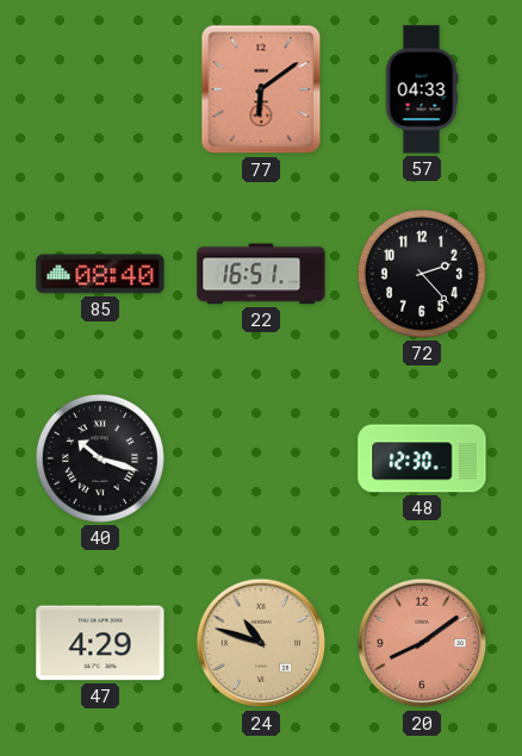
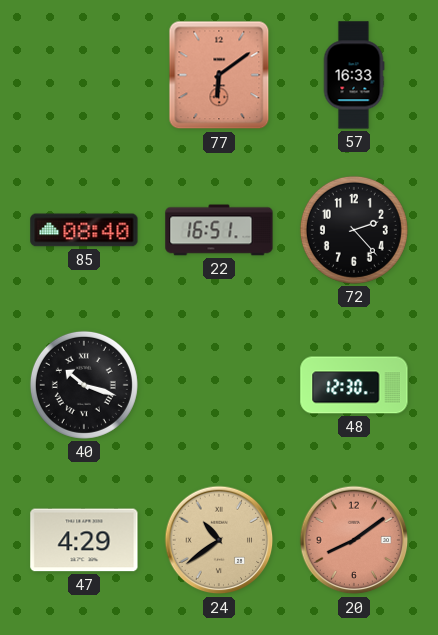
57: 04:33 -> 16:33
24: 10:48 -> 10:39
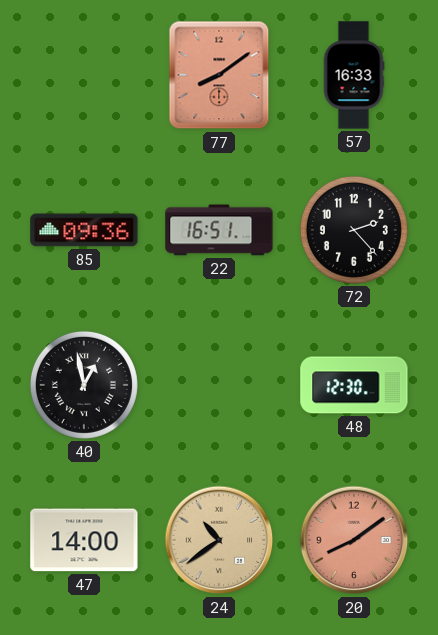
77: 6:09 -> 8:09
85: 08:40 -> 09:36
40: 10:18 -> 12:58
47: 4:29 -> 14:00
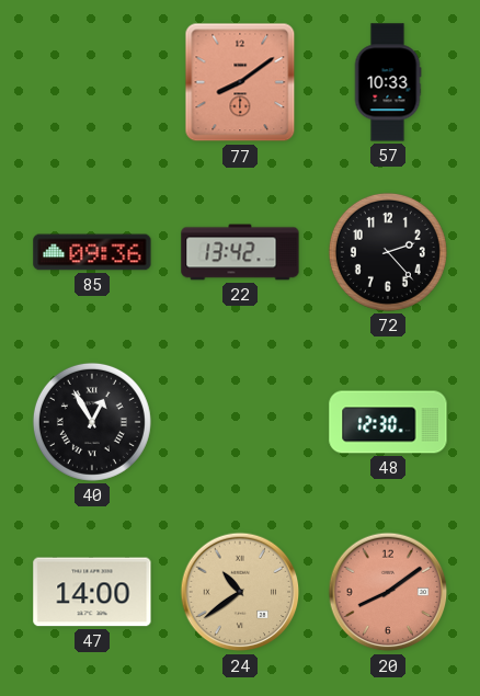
57: 16:33 -> 10:33
22: 16:51 -> 13:42
40: 12:58 -> 12:55
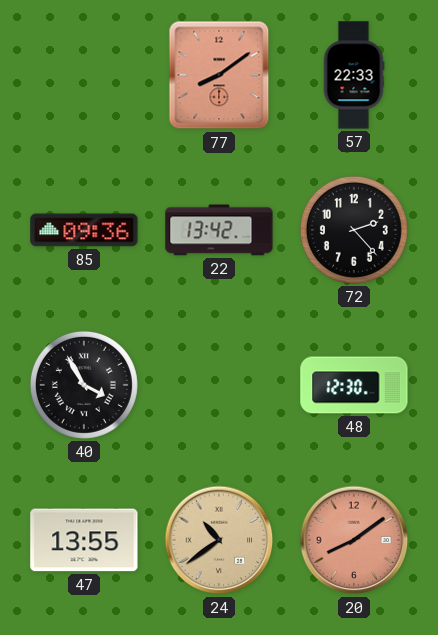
57: 10:33 -> 22:33
40: 12:55 -> 3:55
47: 14:00 -> 13:55
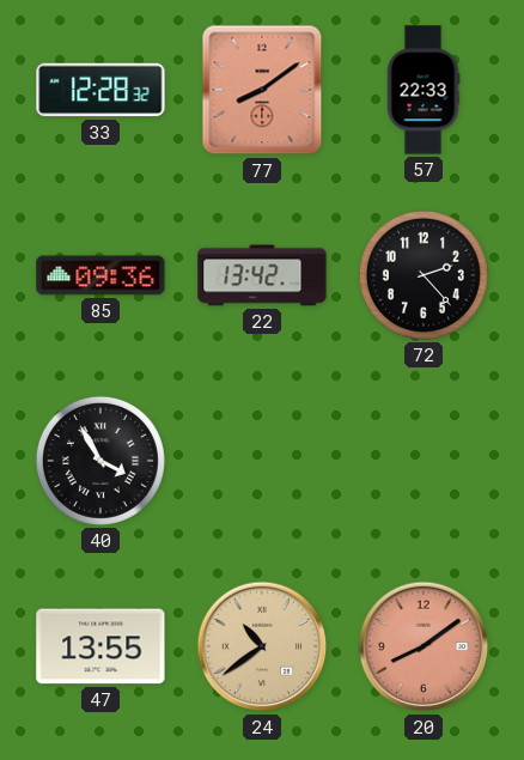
33: none -> 12:28
48: 12:30 -> none
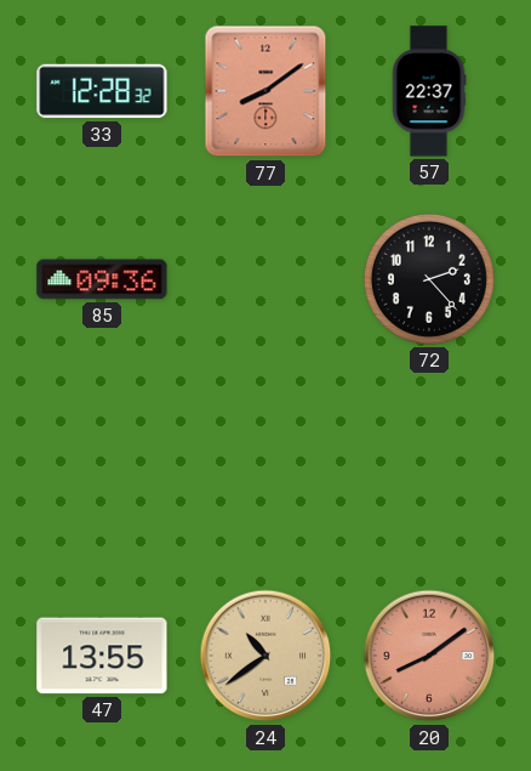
57: 22:33 -> 22:37
22: 13:42 -> none
40: 3:55 -> none
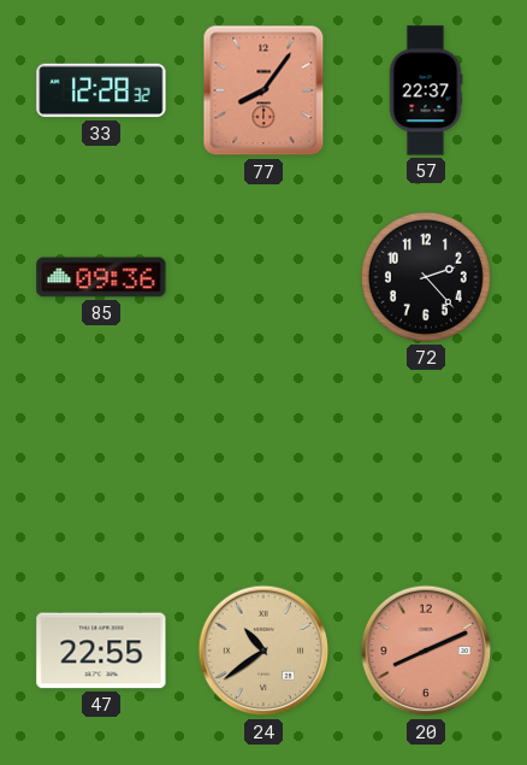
77: 8:09 -> 8:06
47: 13:55 -> 22:55
20: 8:09 -> 8:11
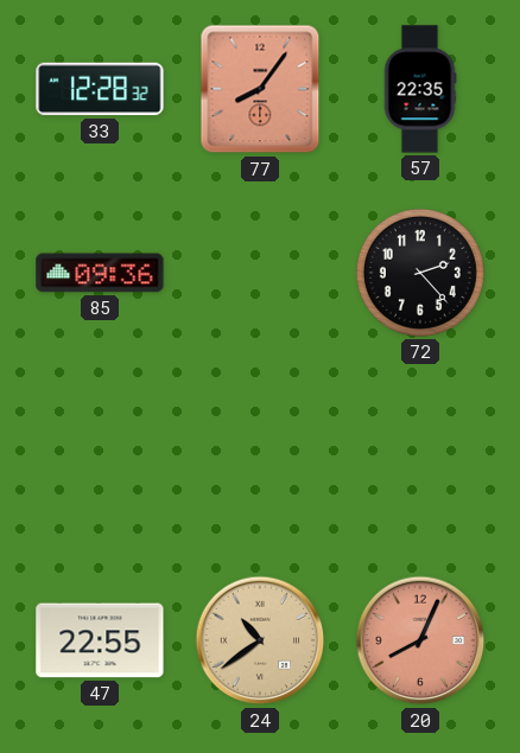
57: 22:37 -> 22:35
20: 8:11 -> 8:04
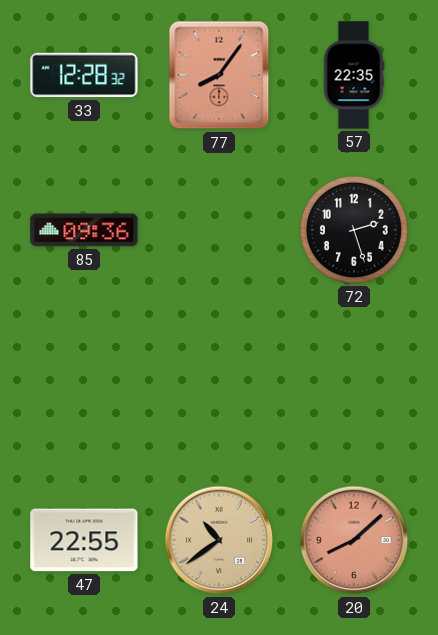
72: 2:23 -> 2:27
20: 8:04 -> 8:08
